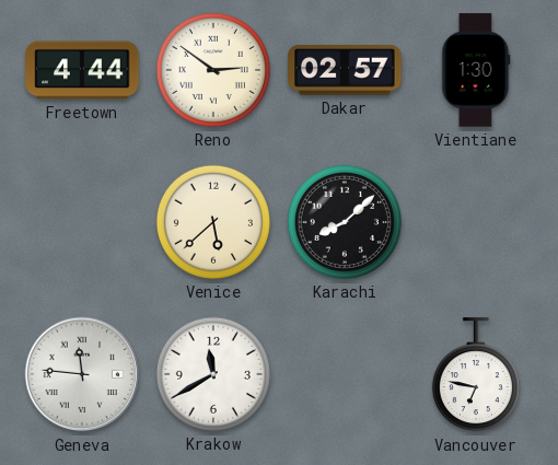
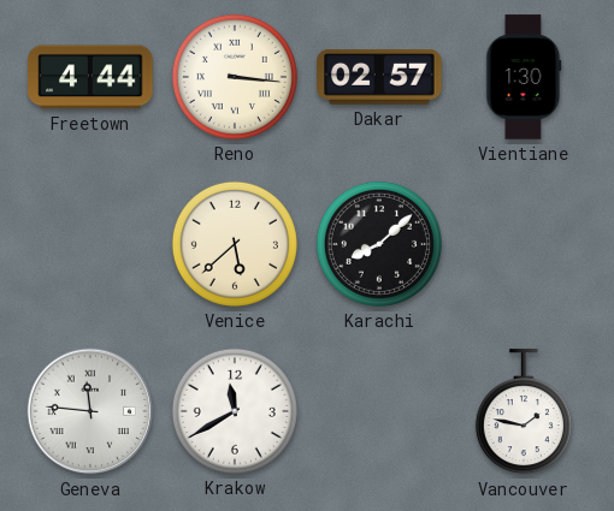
Reno: 2:51 -> 3:16
Vancouver: 6:47 -> 1:47
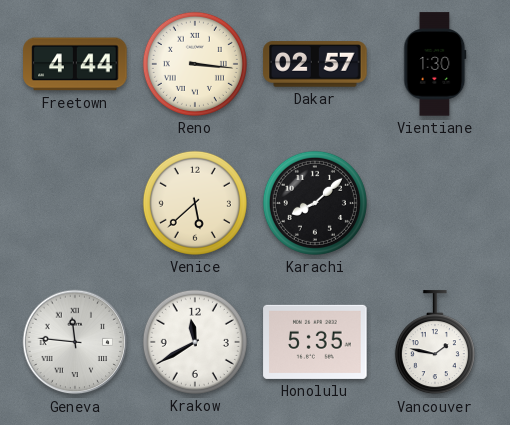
Honolulu: none -> 5:35
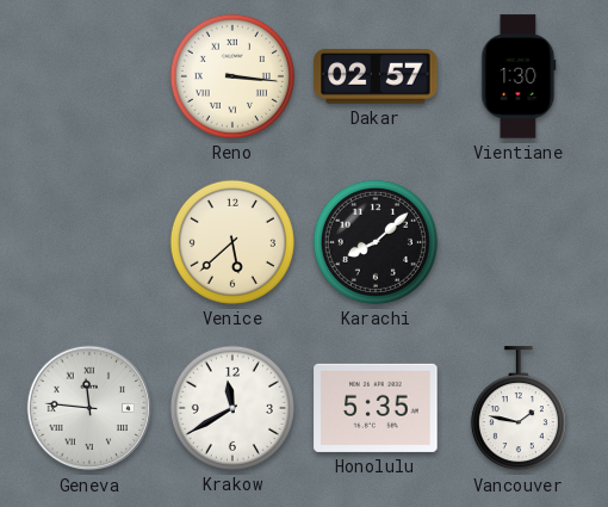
Freetown: 4:44 -> none
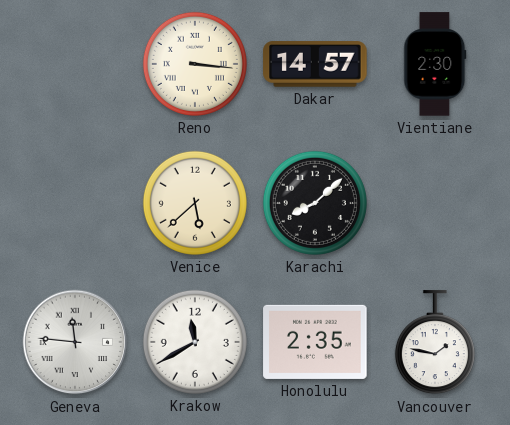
Dakar: 02:57 -> 14:57
Vientiane: 1:30 -> 2:30
Honolulu: 5:35 -> 2:35
